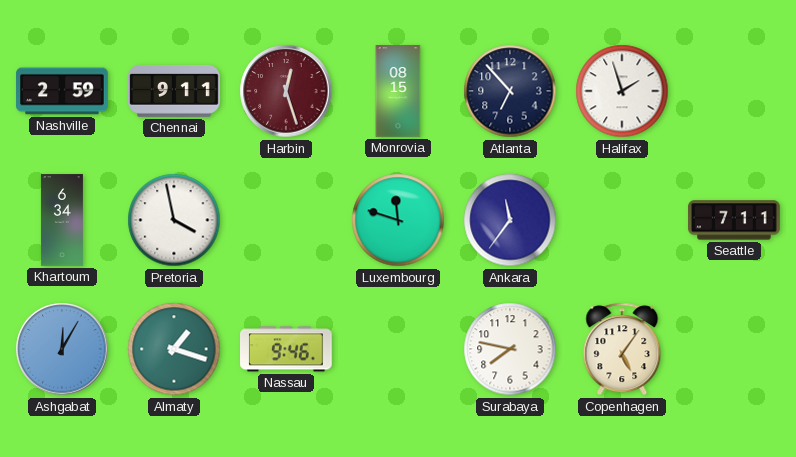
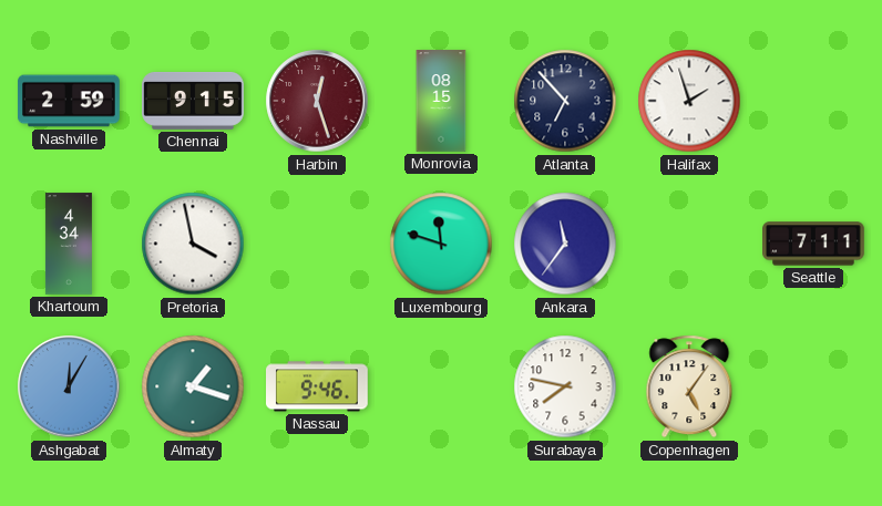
Chennai: 9:11 -> 9:15
Khartoum: 6:34 -> 4:34
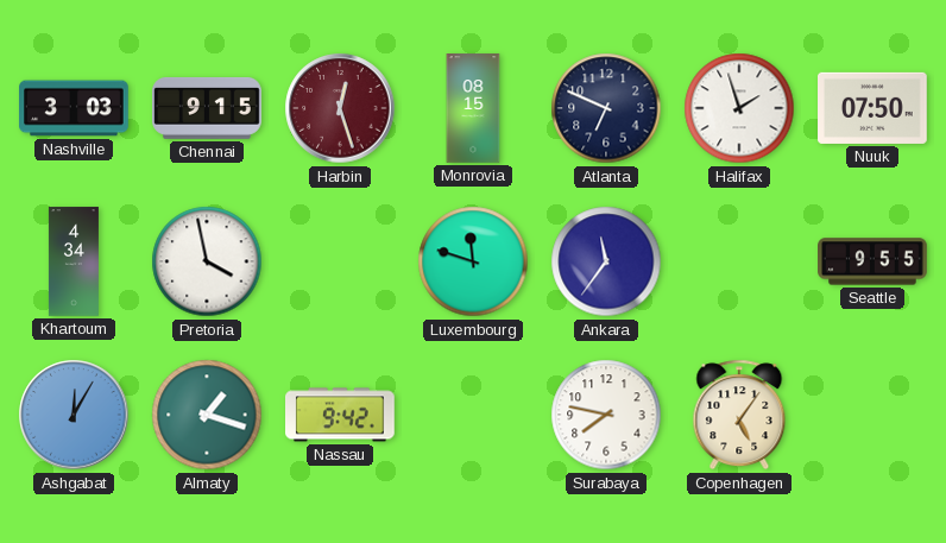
Nashville: 2:59 -> 3:03
Atlanta: 6:53 -> 6:49
Nuuk: none -> 07:50
Seattle: 7:11 -> 9:55
Nassau: 9:46 -> 9:42
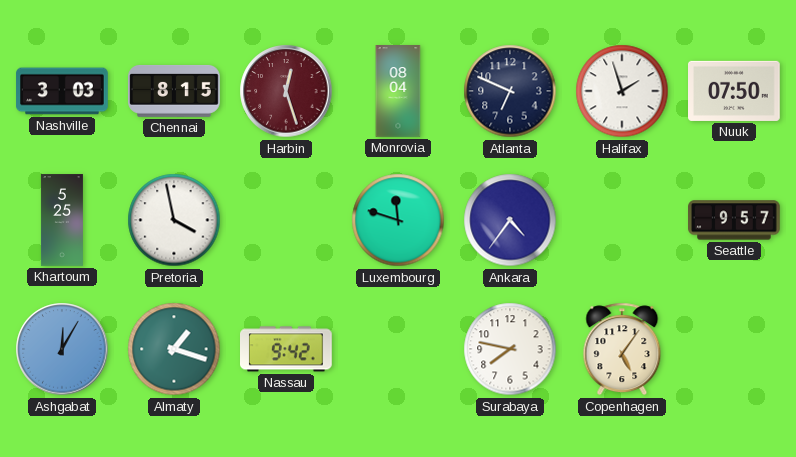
Chennai: 9:15 -> 8:15
Monrovia: 08:15 -> 08:04
Khartoum: 4:34 -> 5:25
Ankara: 11:36 -> 4:36
Seattle: 9:55 -> 9:57
